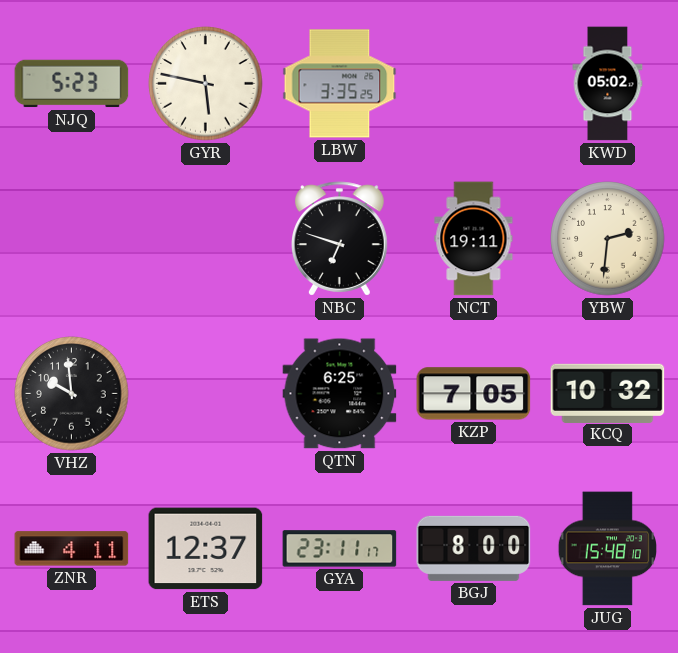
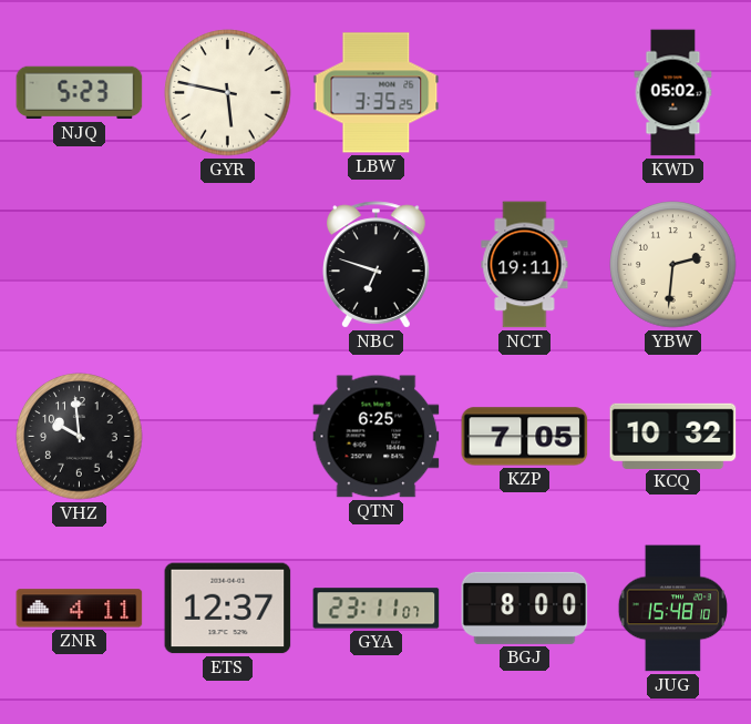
GYA: 23:11:17 -> 23:11:07
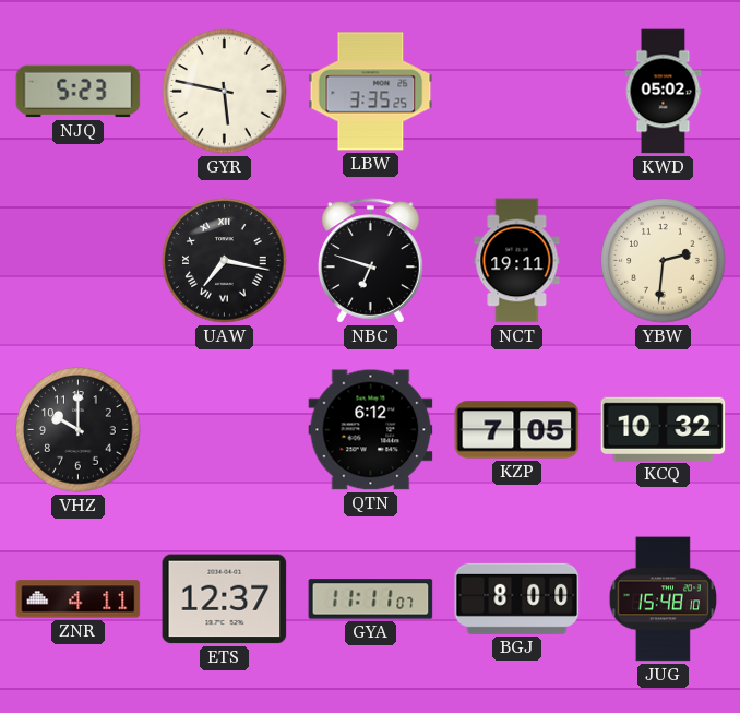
UAW: none -> 7:17
VHZ: 9:59 -> 10:00
QTN: 6:25 -> 6:12
GYA: 23:11 -> 11:11
